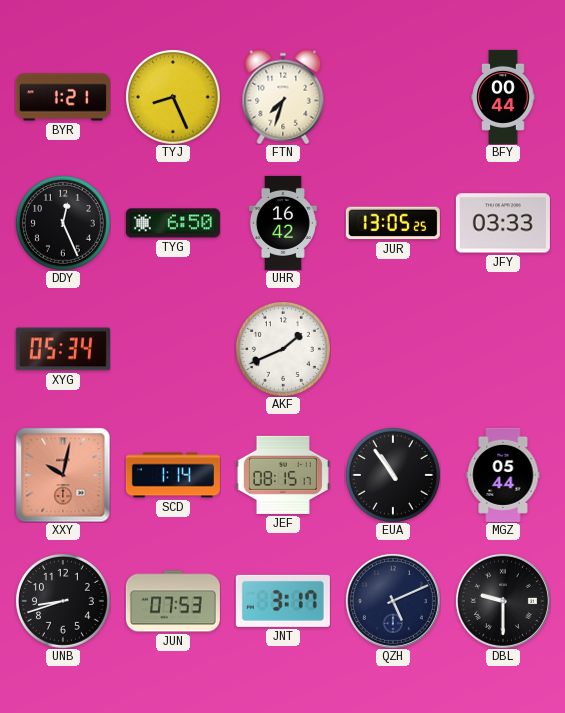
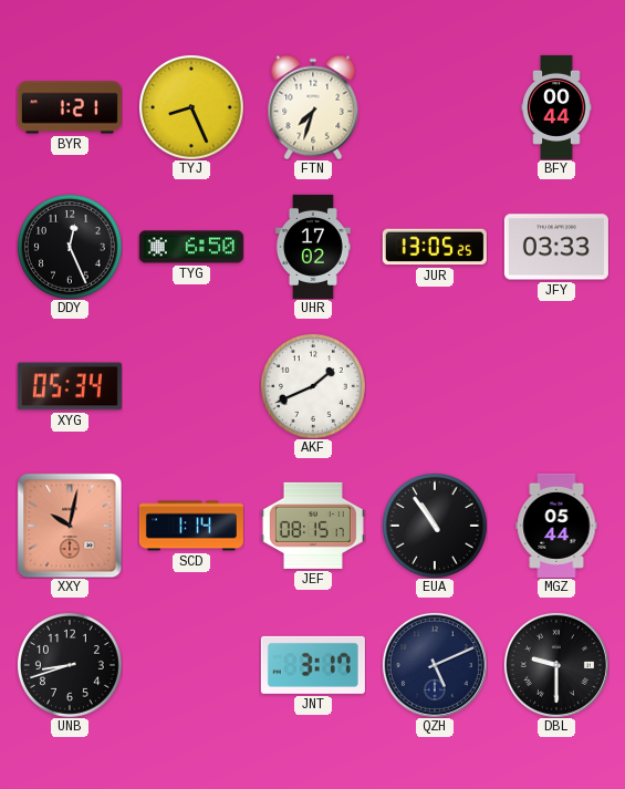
UHR: 16:42 -> 17:02
JUN: 07:53 -> none
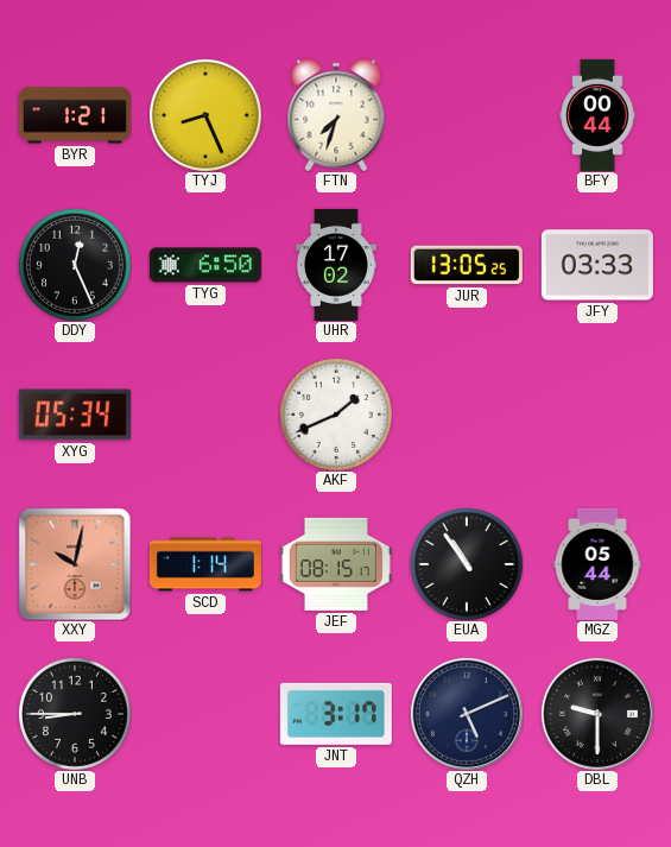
UNB: 8:42 -> 8:45
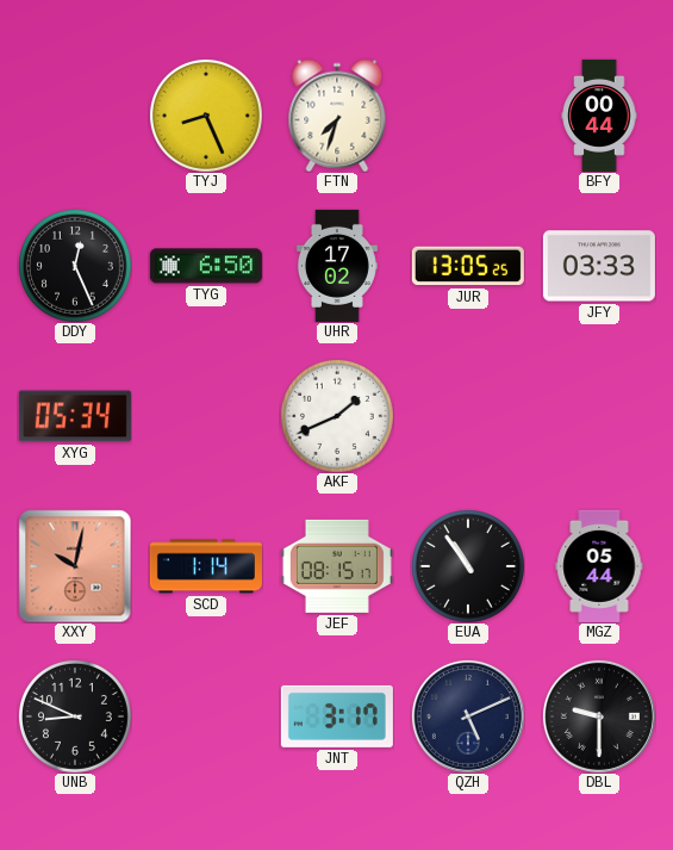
BYR: 1:21 -> none
UNB: 8:45 -> 8:49
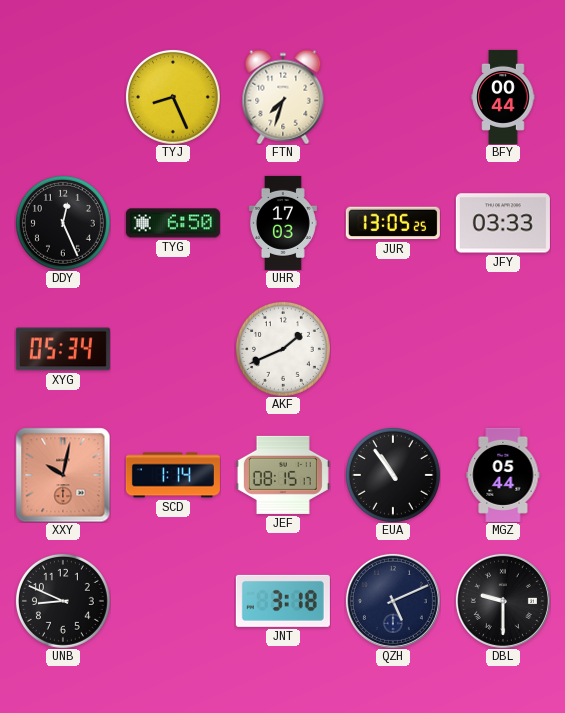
UHR: 17:02 -> 17:03
JNT: 3:17 -> 3:18
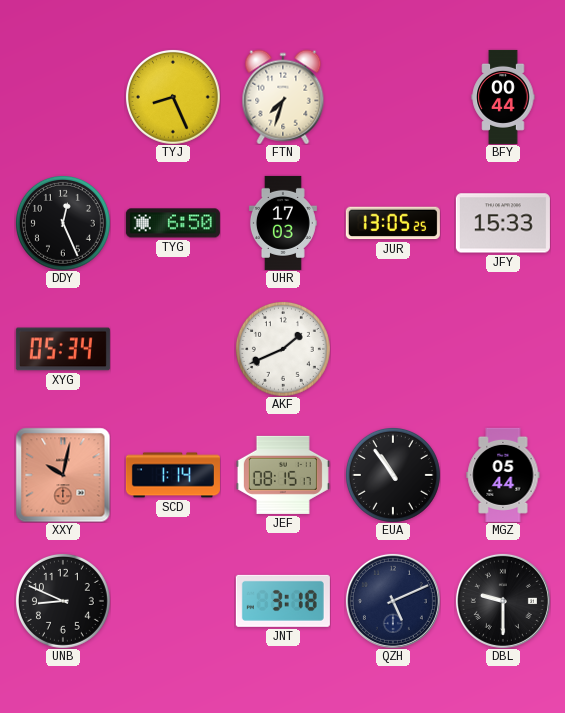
JFY: 03:33 -> 15:33
